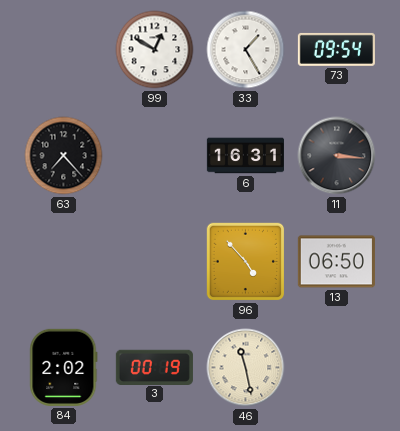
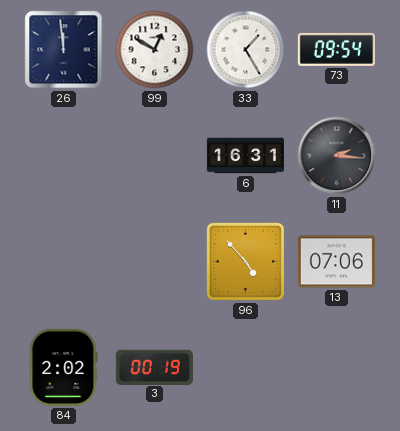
26: none -> 11:59
63: 7:23 -> none
11: 3:16 -> 2:16
13: 06:50 -> 07:06
46: 11:28 -> none
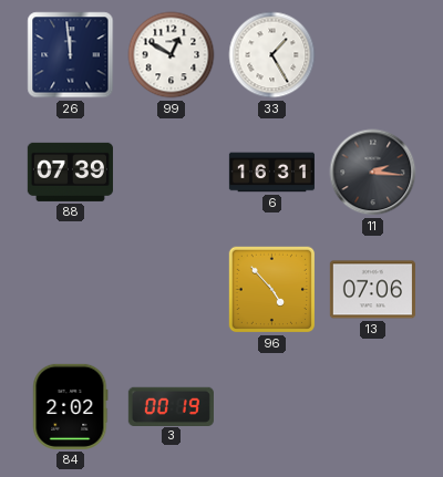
73: 09:54 -> none
88: none -> 07:39
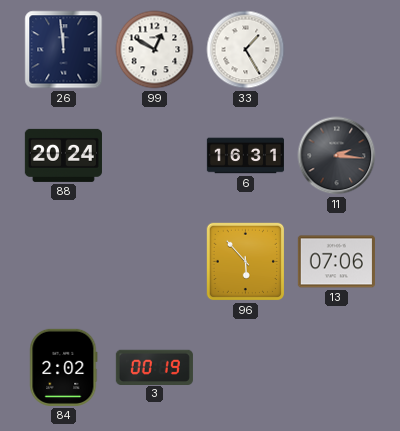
88: 07:39 -> 20:24
96: 4:53 -> 5:53
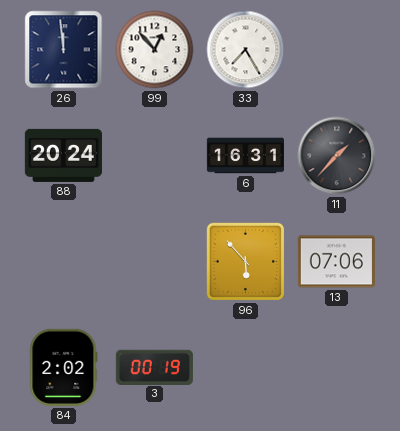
99: 12:50 -> 12:53
33: 1:25 -> 7:25
11: 2:16 -> 1:37
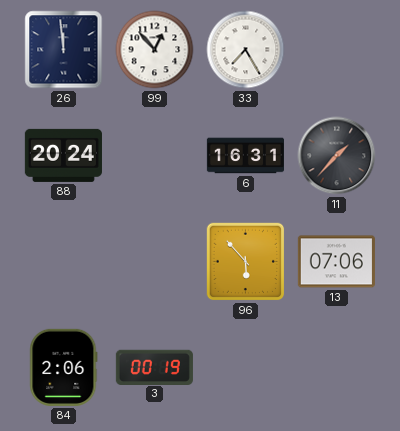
84: 2:02 -> 2:06
